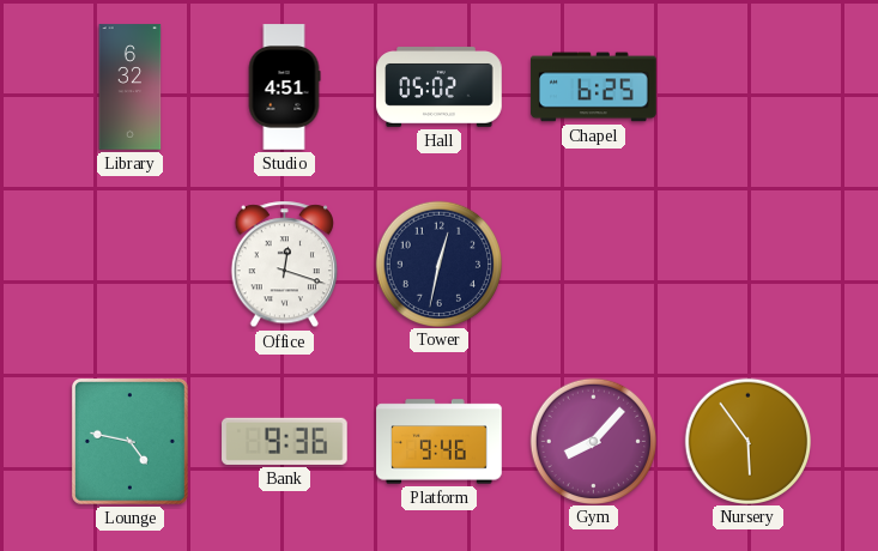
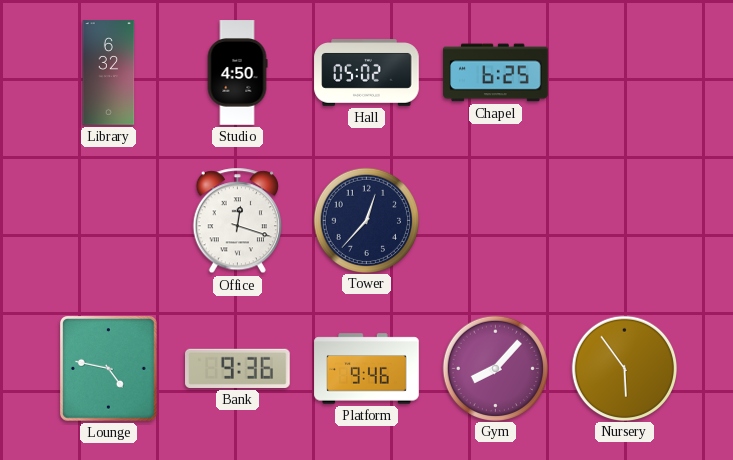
Studio: 4:51 -> 4:50
Tower: 12:32 -> 12:37
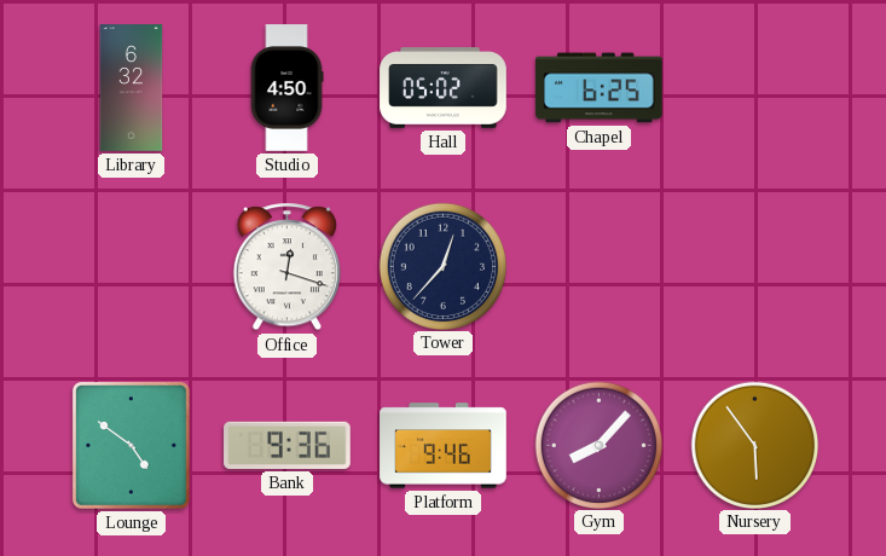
Lounge: 4:47 -> 4:51
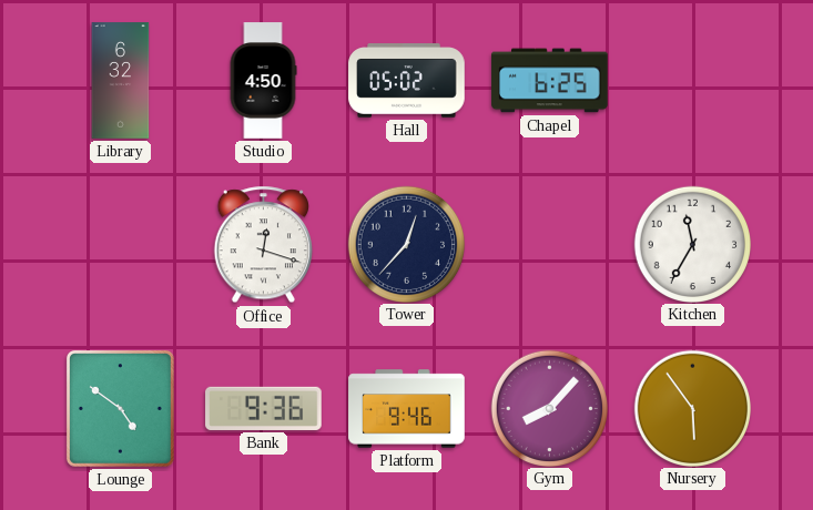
Kitchen: none -> 11:35
